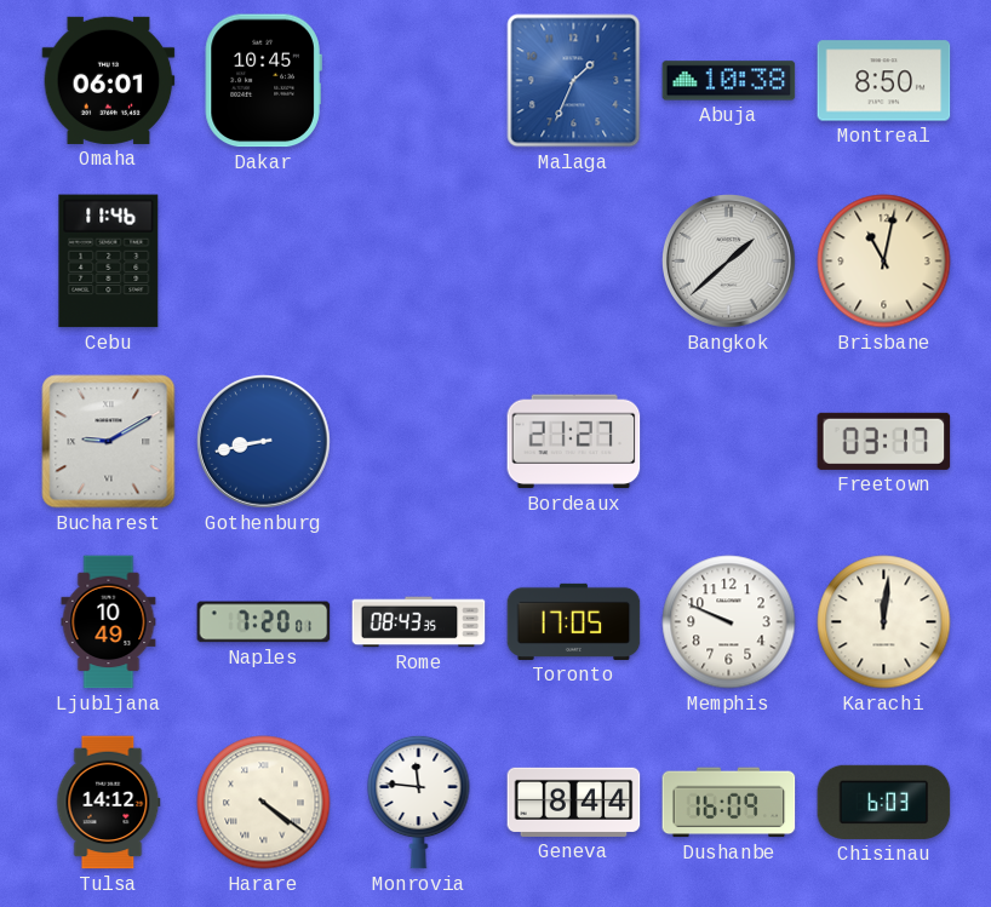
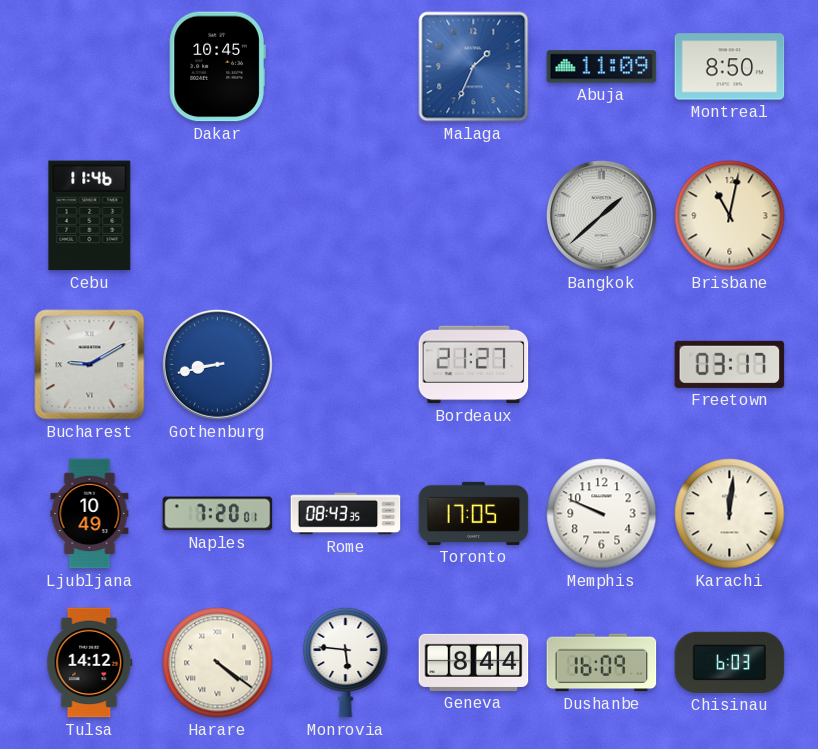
Omaha: 06:01 -> none
Abuja: 10:38 -> 11:09
Monrovia: 11:46 -> 5:46
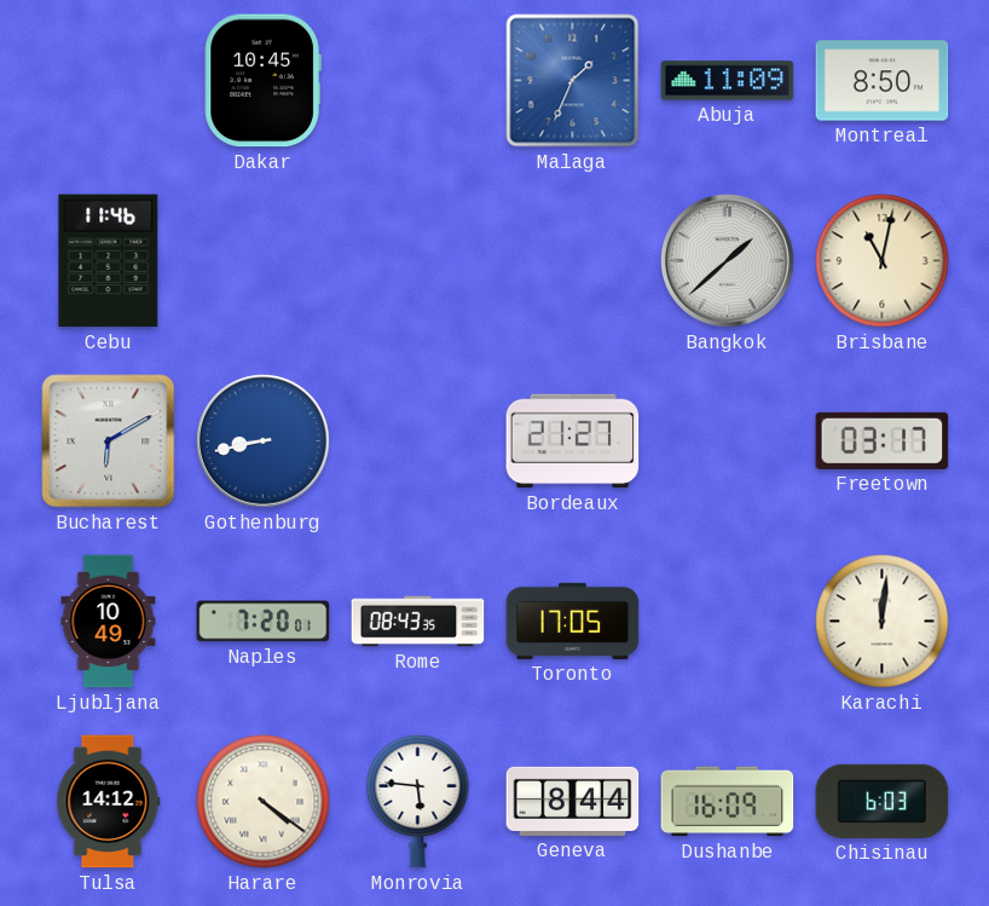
Bucharest: 9:10 -> 6:10
Memphis: 9:49 -> none
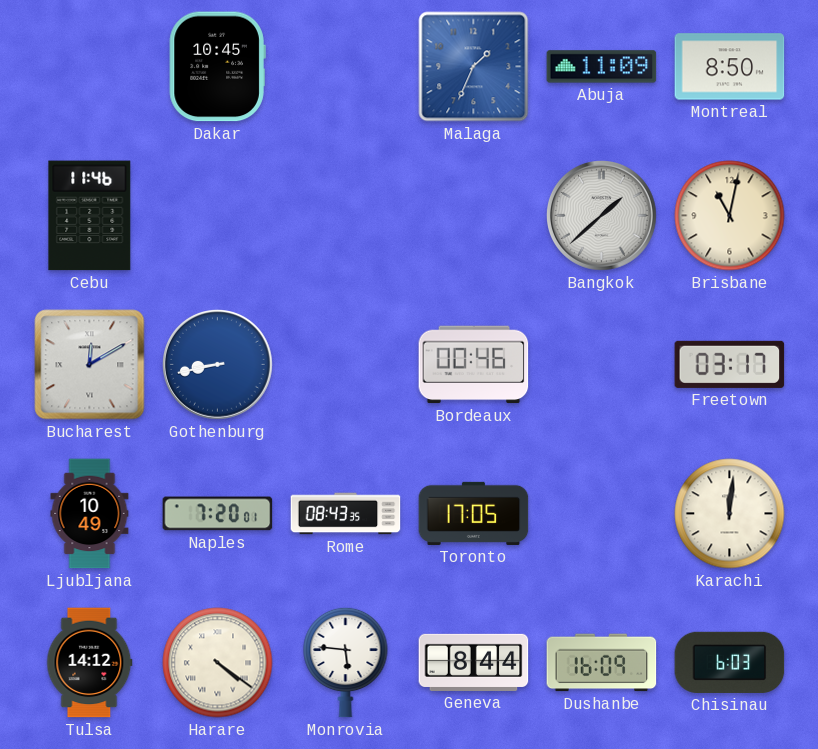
Bucharest: 6:10 -> 12:10
Bordeaux: 21:27 -> 00:46
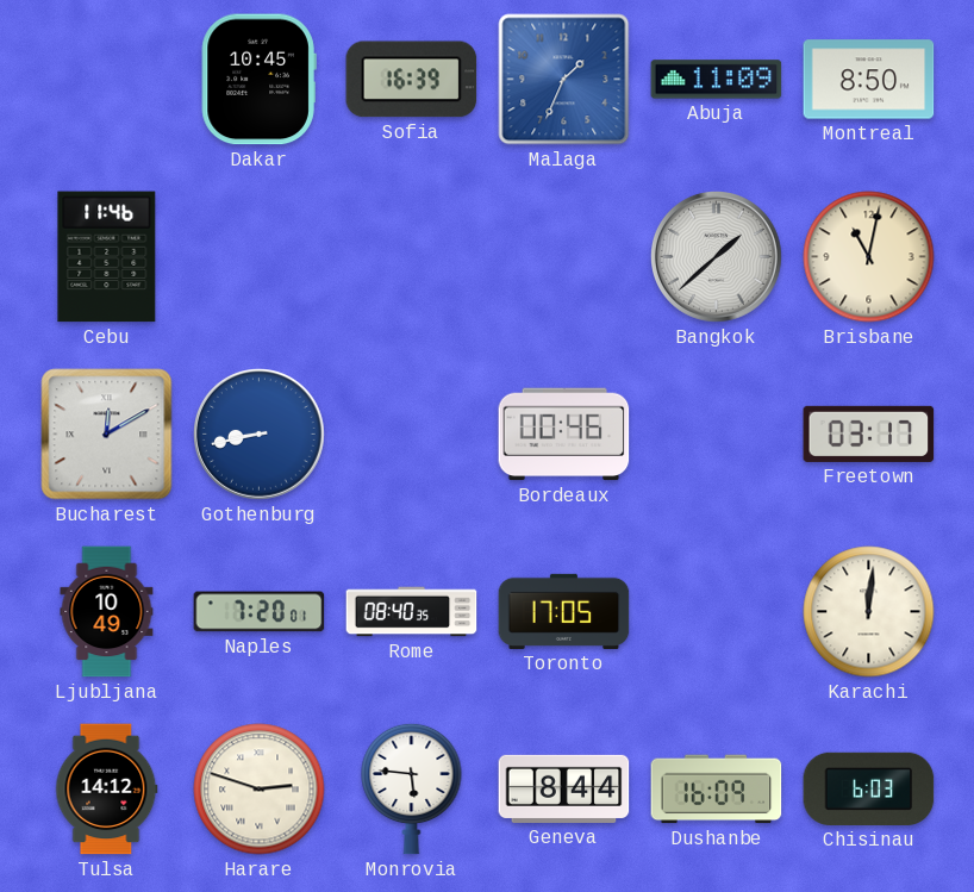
Sofia: none -> 16:39
Rome: 08:43 -> 08:40
Harare: 4:21 -> 2:48
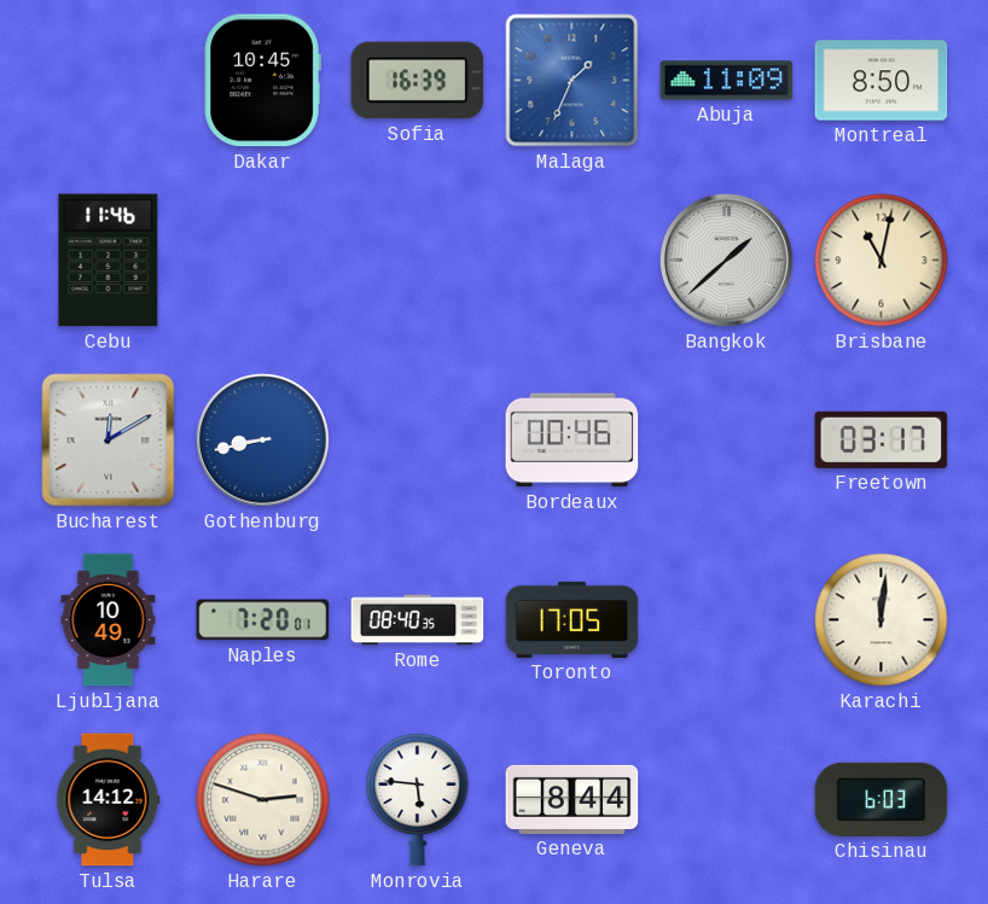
Dushanbe: 16:09 -> none
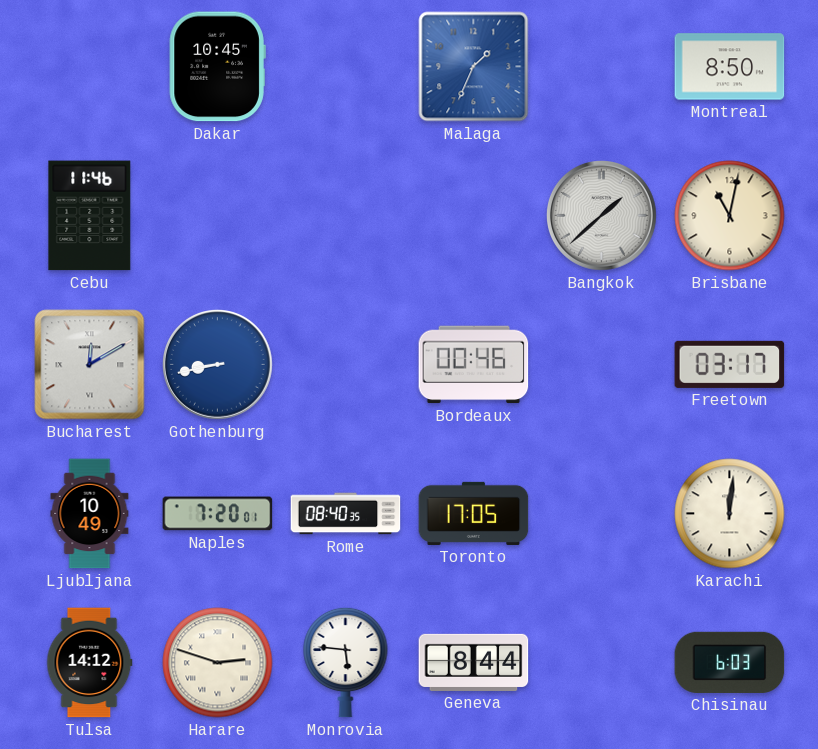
Sofia: 16:39 -> none
Abuja: 11:09 -> none
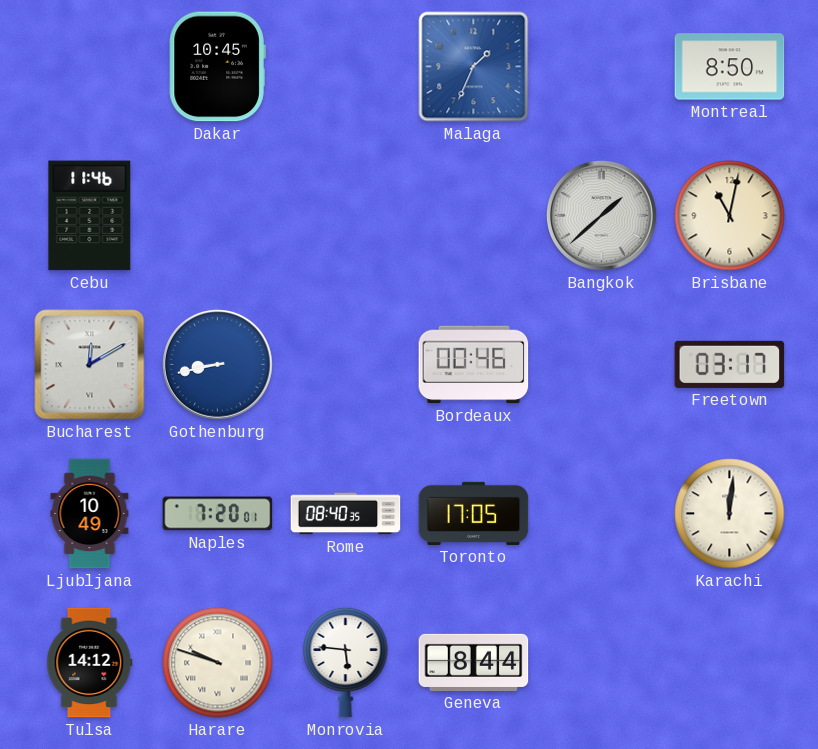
Harare: 2:48 -> 9:48
Chisinau: 6:03 -> none
